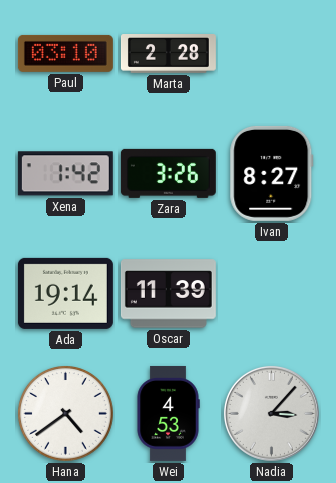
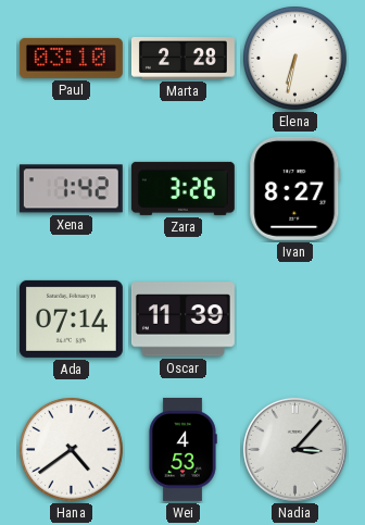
Elena: none -> 6:32
Ada: 19:14 -> 07:14
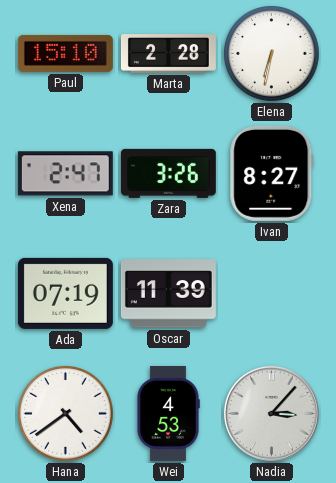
Paul: 03:10 -> 15:10
Xena: 1:42 -> 2:47
Ada: 07:14 -> 07:19
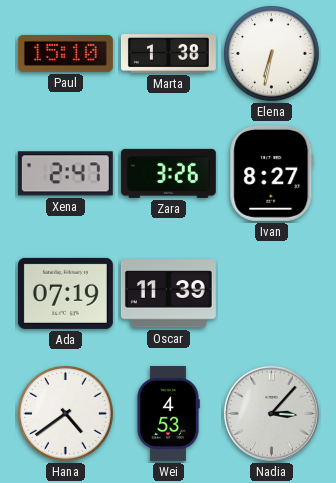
Marta: 2:28 -> 1:38
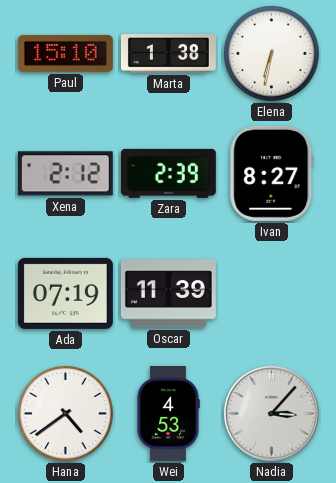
Xena: 2:47 -> 2:12
Zara: 3:26 -> 2:39
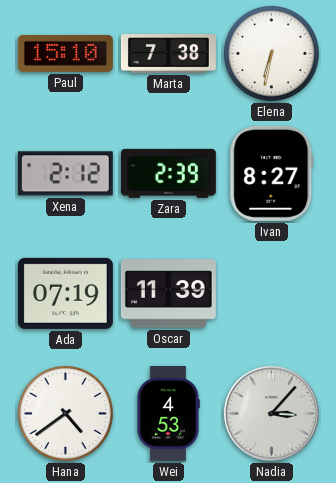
Marta: 1:38 -> 7:38
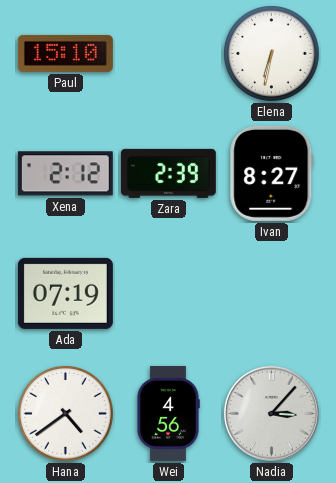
Marta: 7:38 -> none
Oscar: 11:39 -> none
Wei: 4:53 -> 4:56
